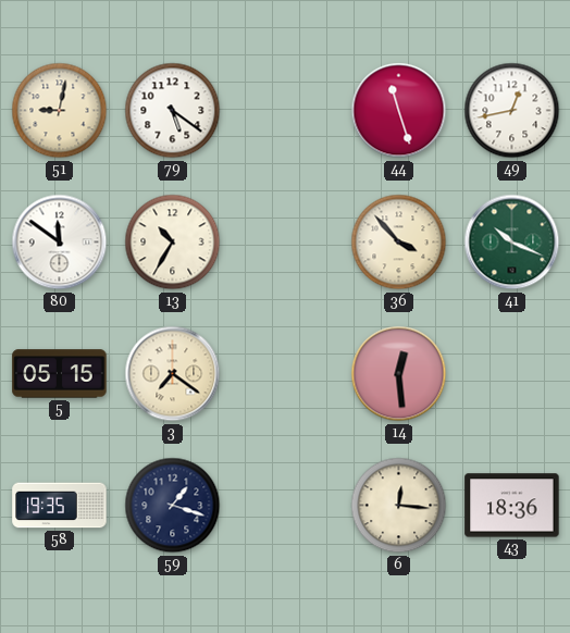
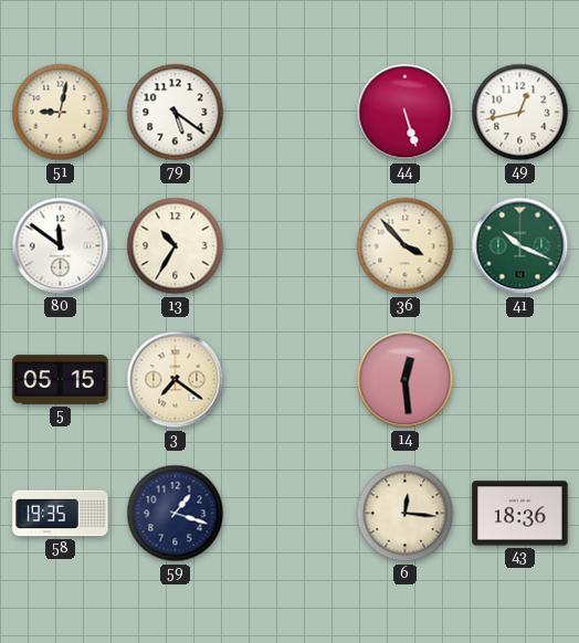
44: 11:27 -> 5:27
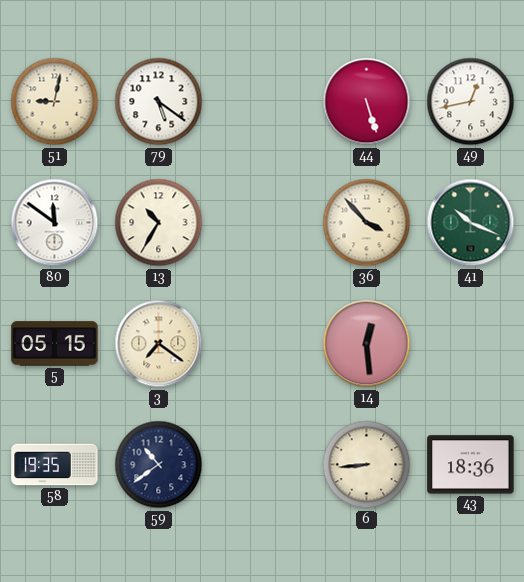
59: 1:18 -> 10:39
6: 12:16 -> 8:44
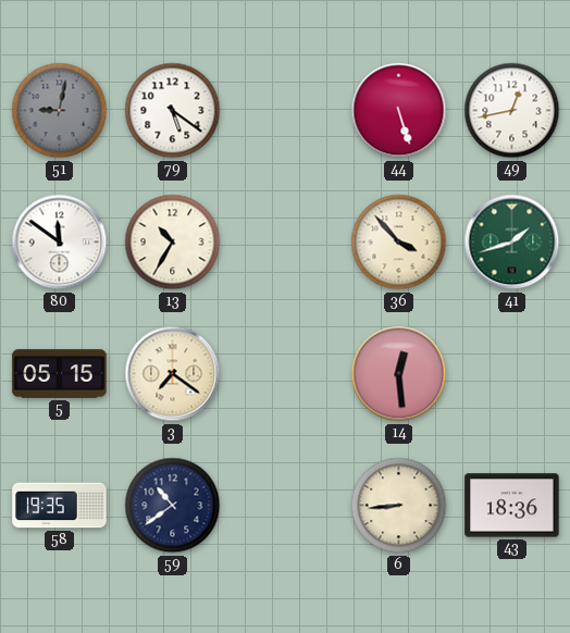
51 dial: cream -> grey
41: 10:19 -> 1:42
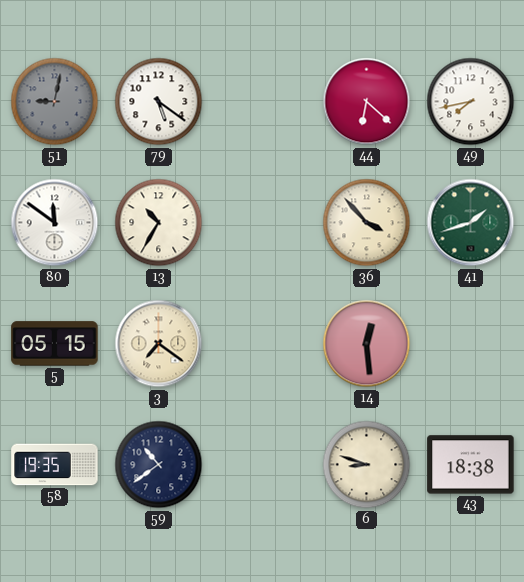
44: 5:27 -> 6:22
49: 12:43 -> 7:43
6: 8:44 -> 8:48
43: 18:36 -> 18:38
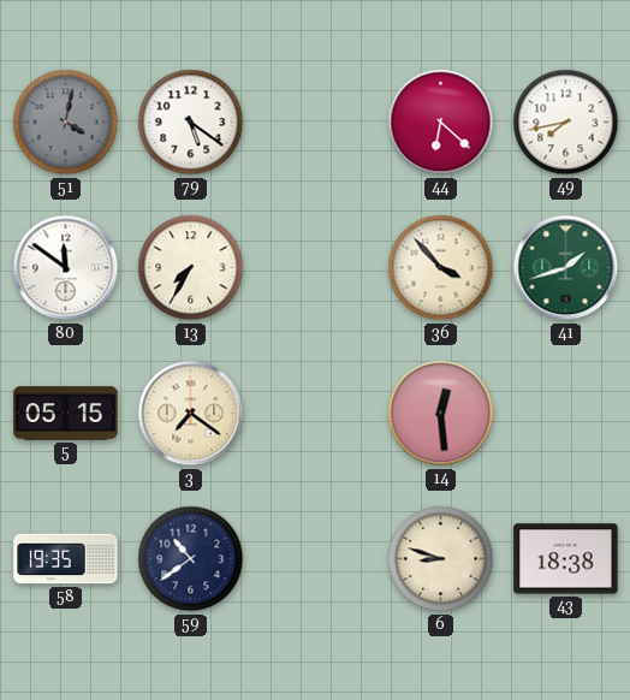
51: 9:02 -> 4:02
13: 10:35 -> 7:35
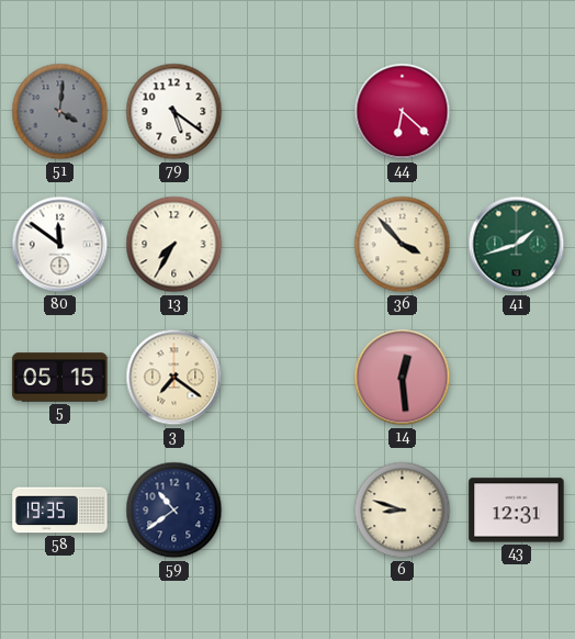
51: 4:02 -> 4:01
49: 7:43 -> none
43: 18:38 -> 12:31
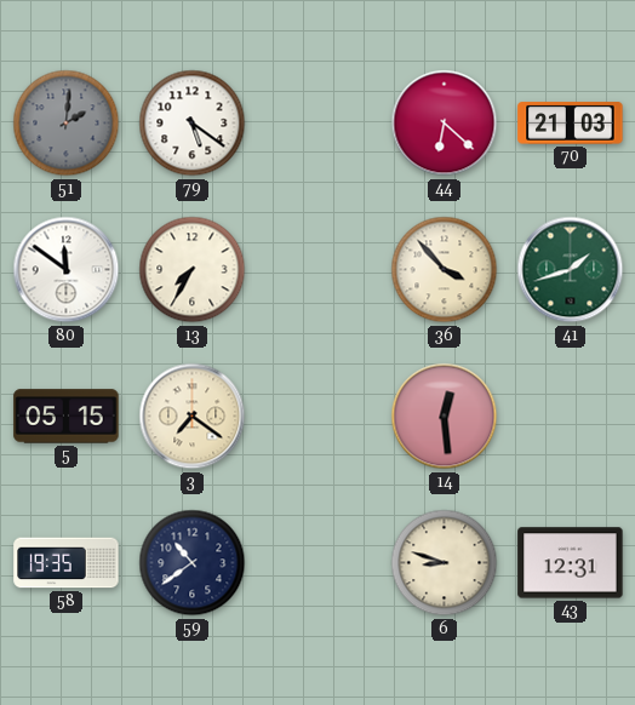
51: 4:01 -> 2:01
70: none -> 21:03
